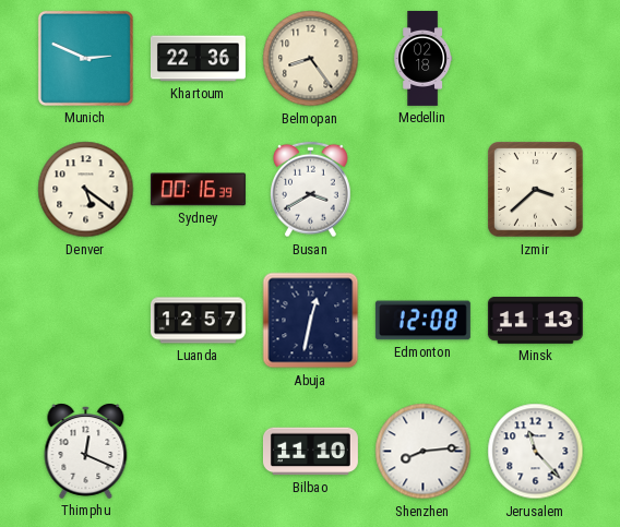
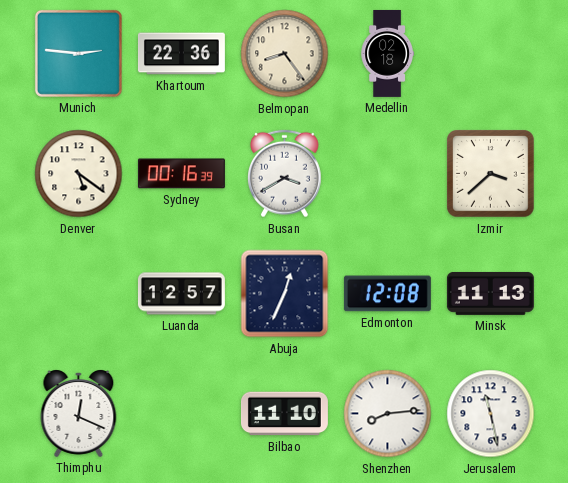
Munich: 2:49 -> 2:46
Abuja: 12:32 -> 12:34
Jerusalem: 11:23 -> 11:28
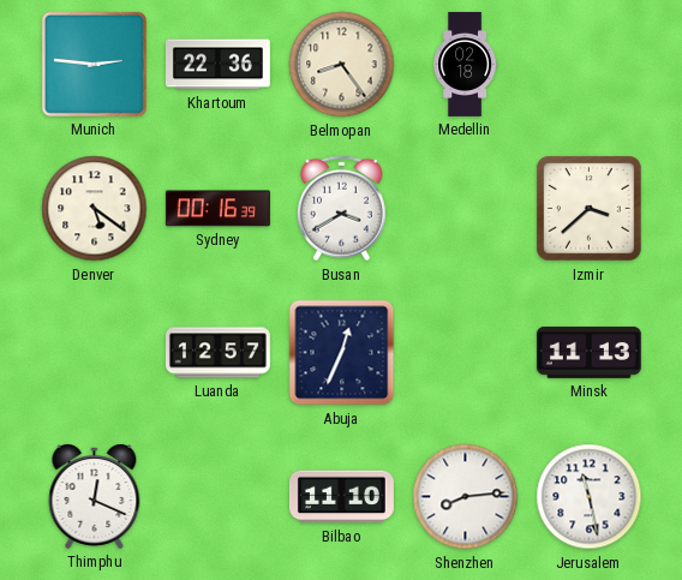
Edmonton: 12:08 -> none
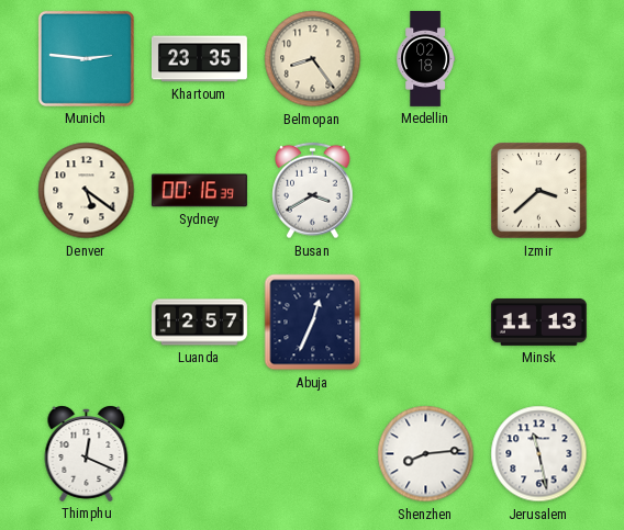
Khartoum: 22:36 -> 23:35
Bilbao: 11:10 -> none
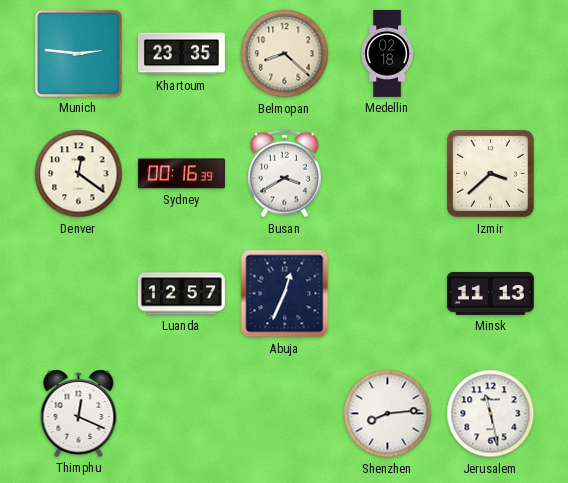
Belmopan: 8:24 -> 8:22
Denver: 5:21 -> 12:21
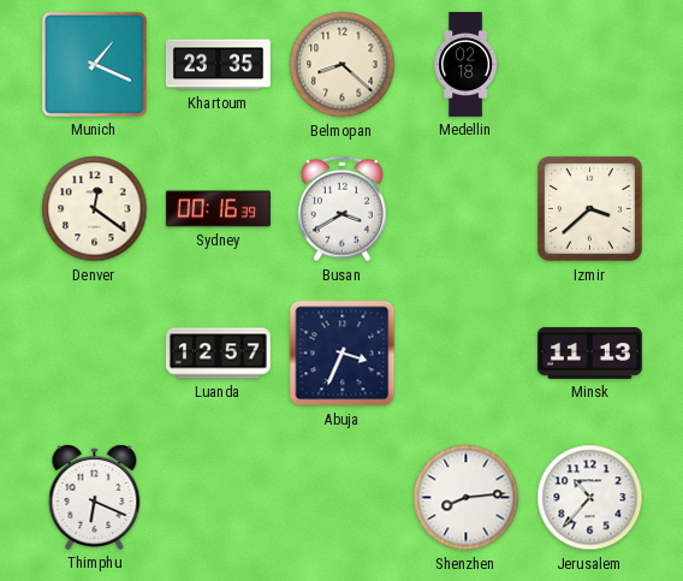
Munich: 2:46 -> 1:19
Abuja: 12:34 -> 3:34
Thimphu: 12:19 -> 6:19
Jerusalem: 11:28 -> 10:37
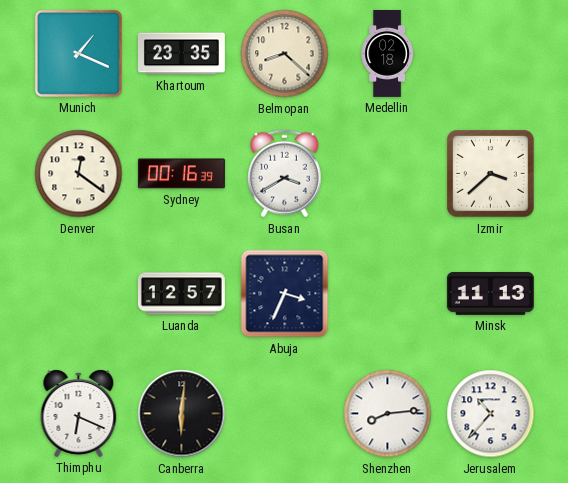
Canberra: none -> 6:01
